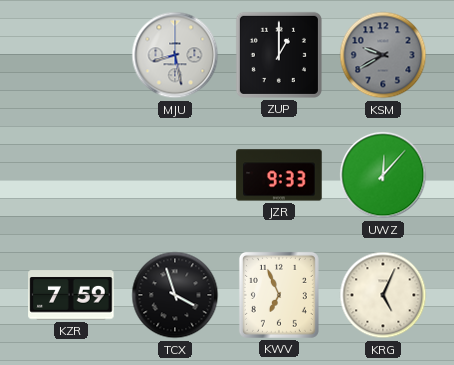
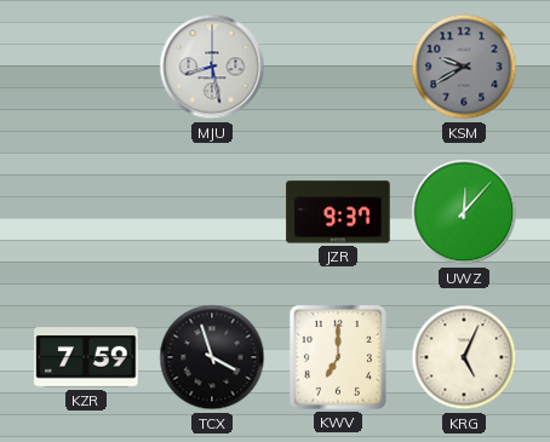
ZUP: 1:00 -> none
JZR: 9:33 -> 9:37
KWV: 6:56 -> 7:00
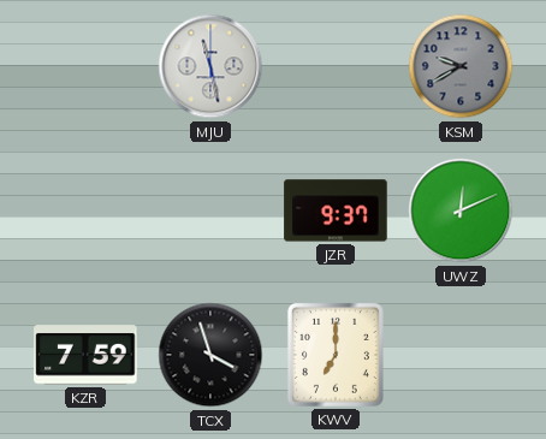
MJU: 8:28 -> 11:28
UWZ: 12:07 -> 12:11
KRG: 5:04 -> none
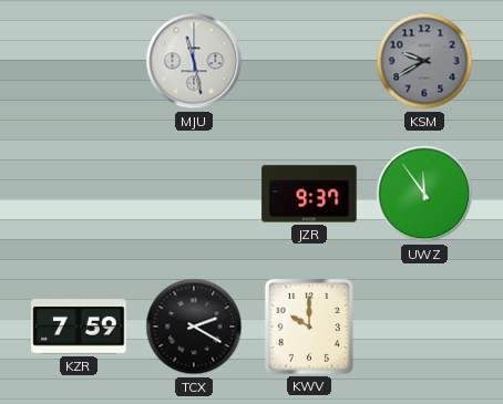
UWZ: 12:11 -> 11:54
TCX: 3:57 -> 2:20
KWV: 7:00 -> 10:00
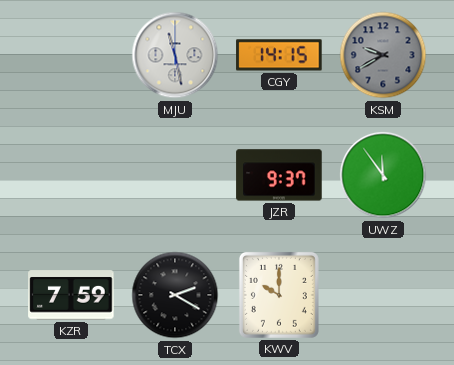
CGY: none -> 14:15
